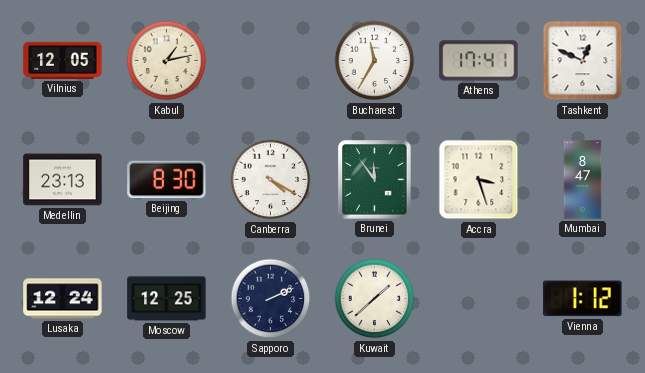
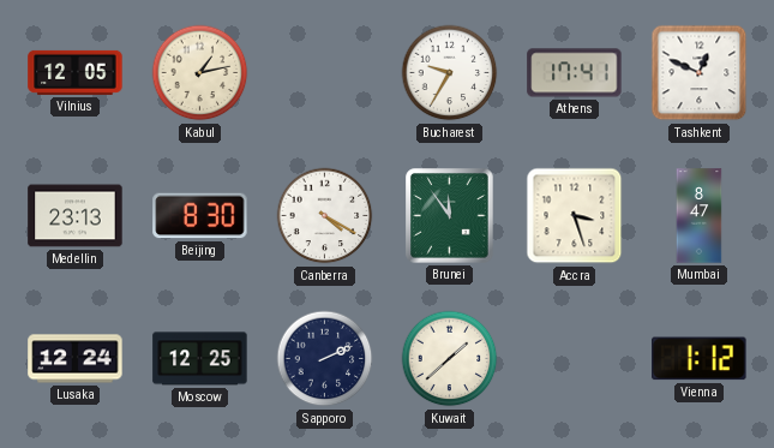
Bucharest: 11:35 -> 9:35
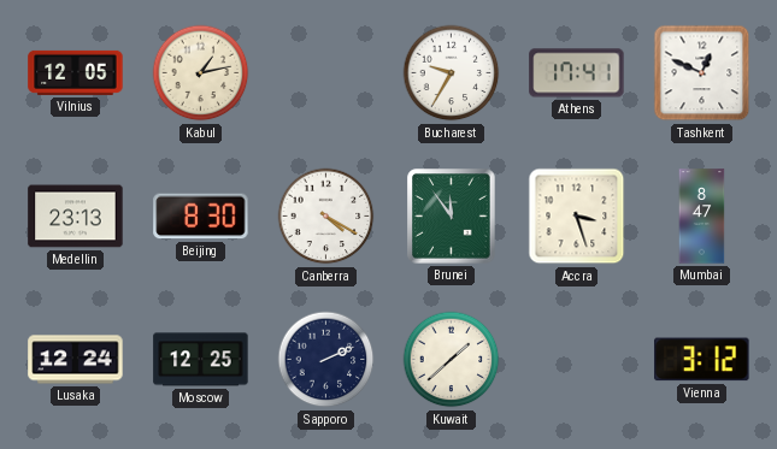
Vienna: 1:12 -> 3:12
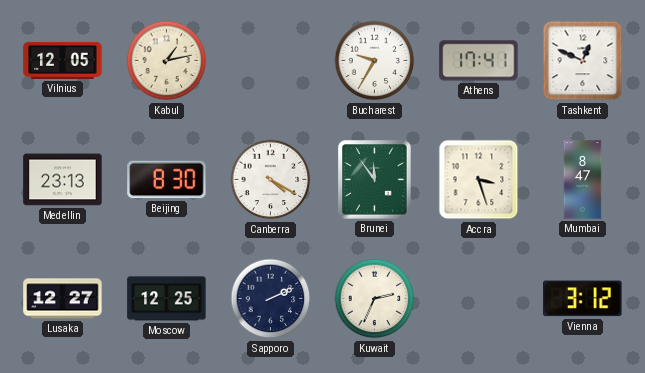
Lusaka: 12:24 -> 12:27
Kuwait: 1:38 -> 2:34
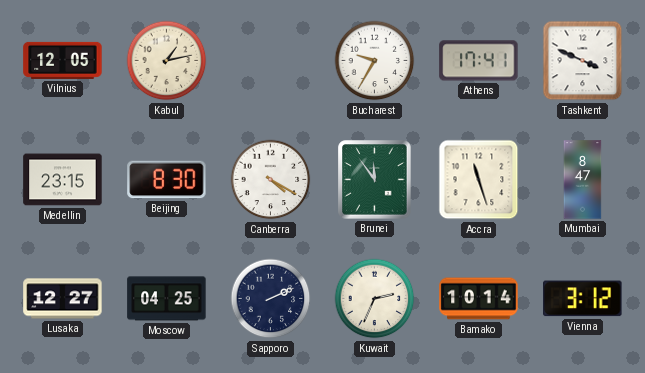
Tashkent: 12:49 -> 3:49
Medellin: 23:13 -> 23:15
Accra: 3:27 -> 11:27
Moscow: 12:25 -> 04:25
Bamako: none -> 10:14
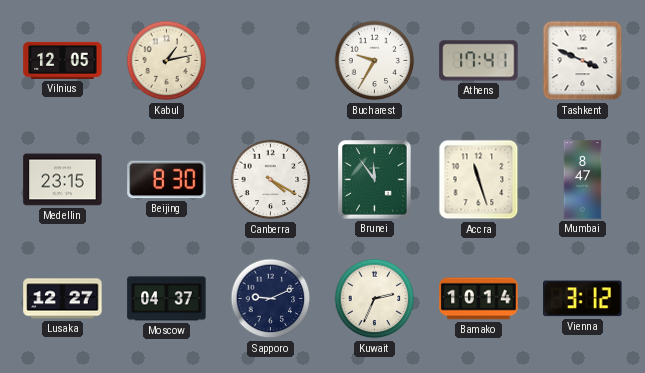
Moscow: 04:25 -> 04:37
Sapporo: 2:11 -> 9:11
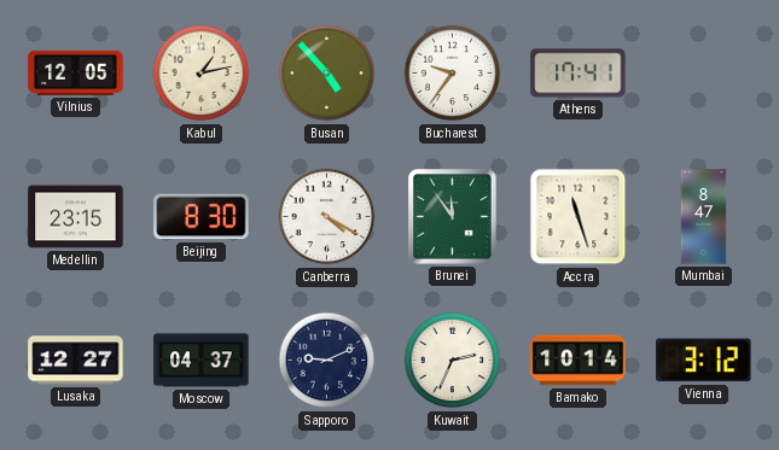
Busan: none -> 4:53
Bucharest: 9:35 -> 9:36
Tashkent: 3:49 -> none
